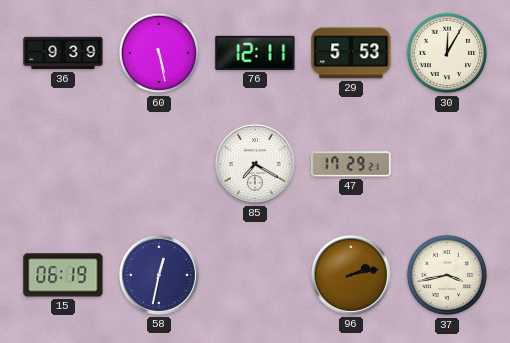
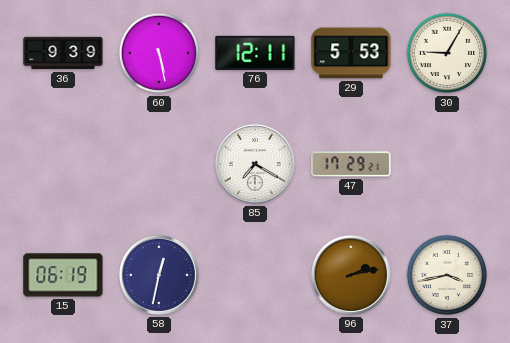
30: 12:05 -> 9:05
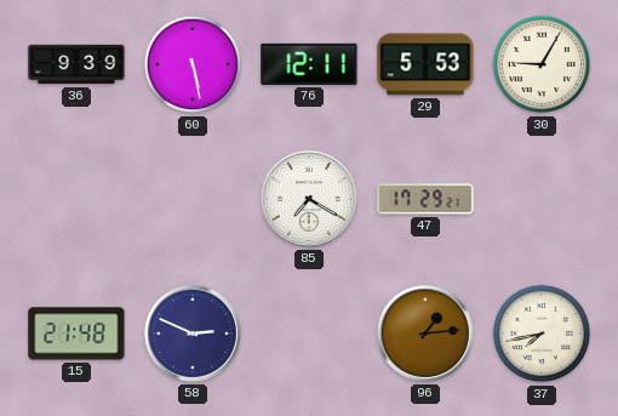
15: 06:19 -> 21:48
58: 12:32 -> 2:49
96: 2:13 -> 1:14
37: 3:43 -> 7:43
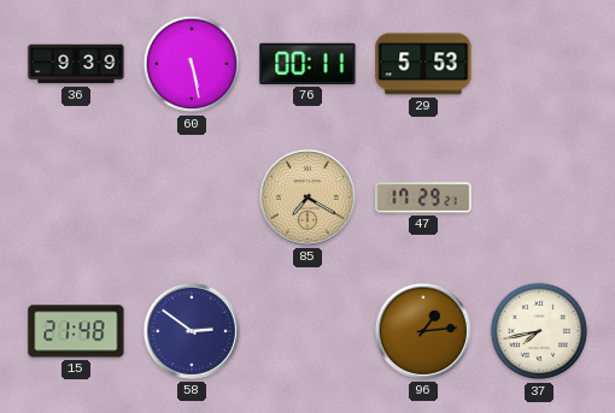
76: 12:11 -> 00:11
30: 9:05 -> none
85 dial: white -> champagne
58: 2:49 -> 2:51
